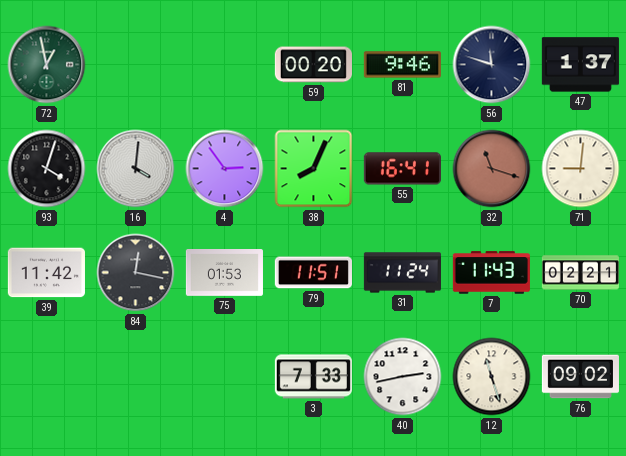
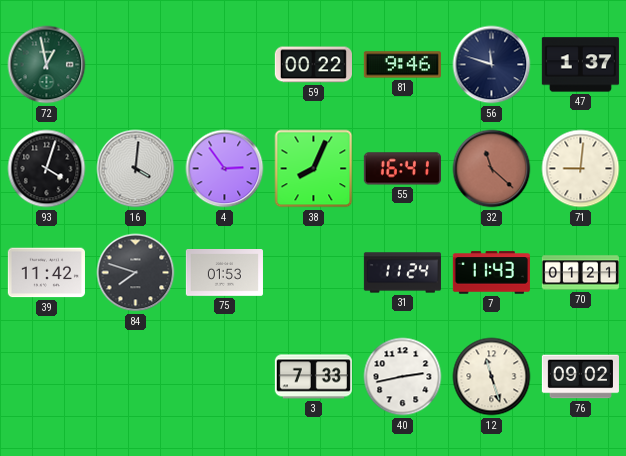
59: 00:20 -> 00:22
32: 11:18 -> 11:22
84: 12:17 -> 7:48
79: 11:51 -> none
70: 02:21 -> 01:21
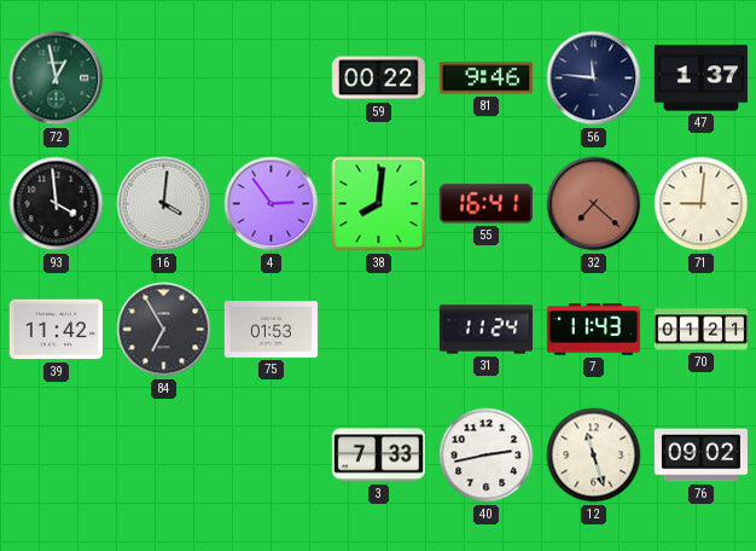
56: 11:48 -> 11:46
93: 4:03 -> 3:59
38: 8:04 -> 8:01
32: 11:22 -> 7:22
84: 7:48 -> 6:55
